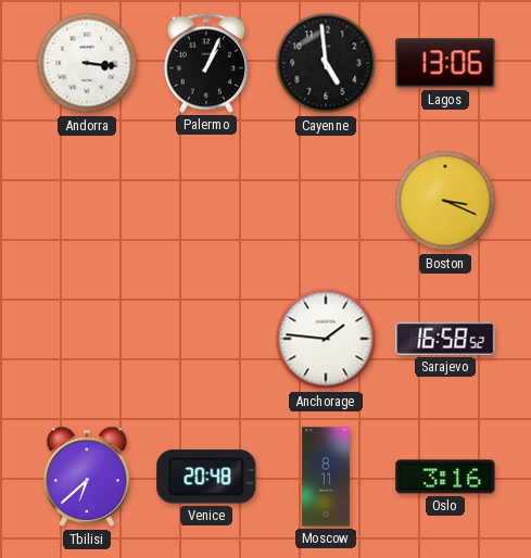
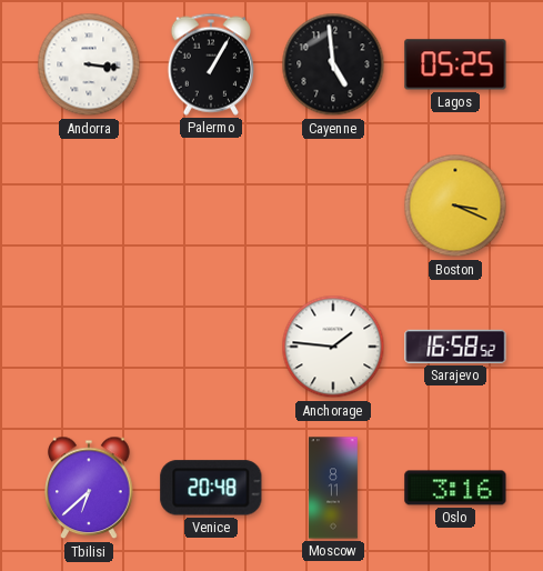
Palermo: 1:04 -> 1:05
Lagos: 13:06 -> 05:25
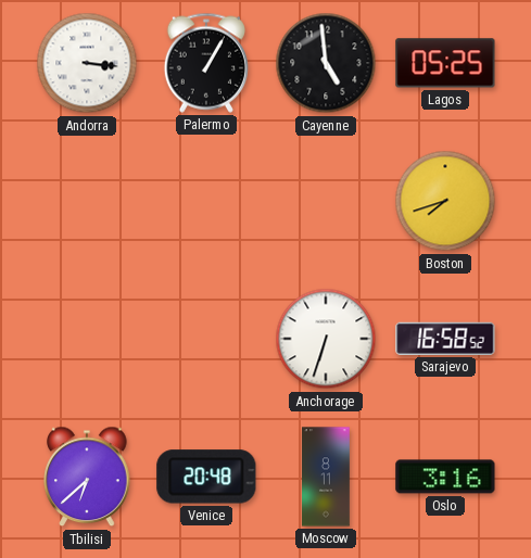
Boston: 3:19 -> 7:42
Anchorage: 1:46 -> 6:33
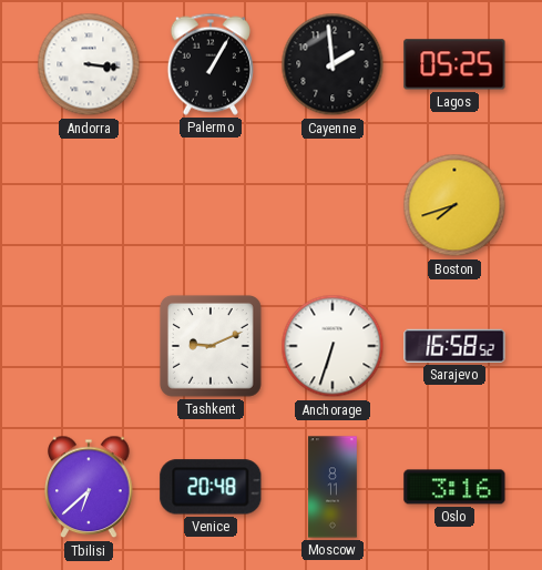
Cayenne: 4:59 -> 1:59
Tashkent: none -> 9:11
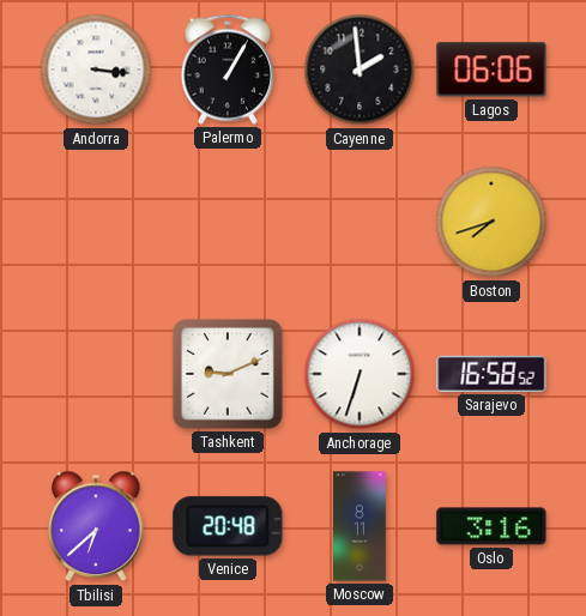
Lagos: 05:25 -> 06:06
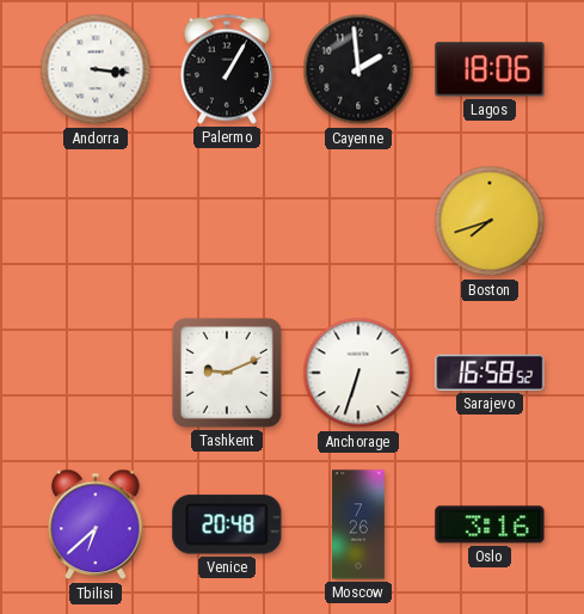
Lagos: 06:06 -> 18:06
Moscow: 8:11 -> 7:26
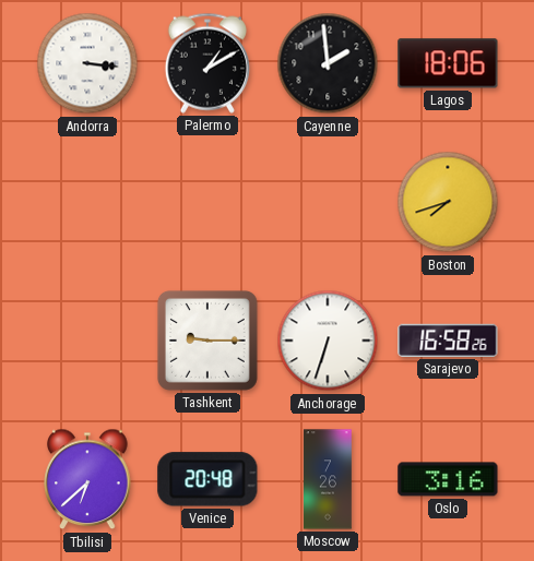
Palermo: 1:05 -> 1:10
Tashkent: 9:11 -> 9:15
Sarajevo: 16:58:52 -> 16:58:26
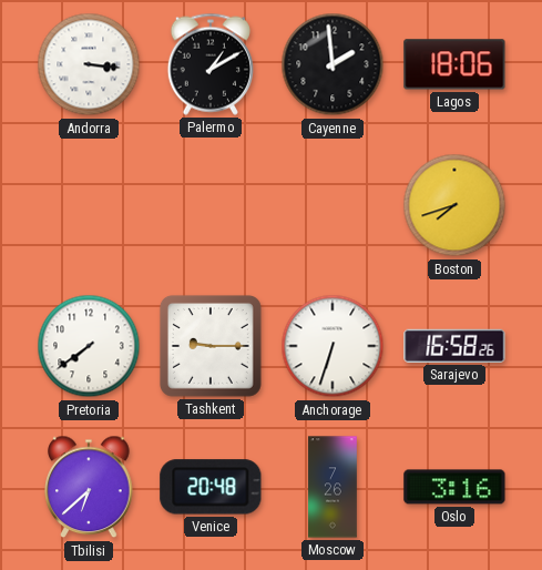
Pretoria: none -> 7:39
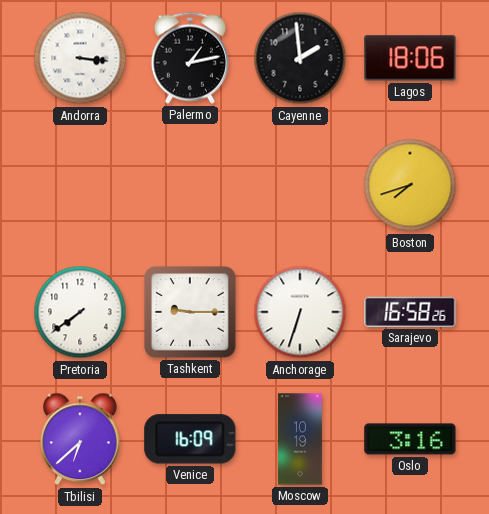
Palermo: 1:10 -> 1:13
Venice: 20:48 -> 16:09
Moscow: 7:26 -> 10:19
